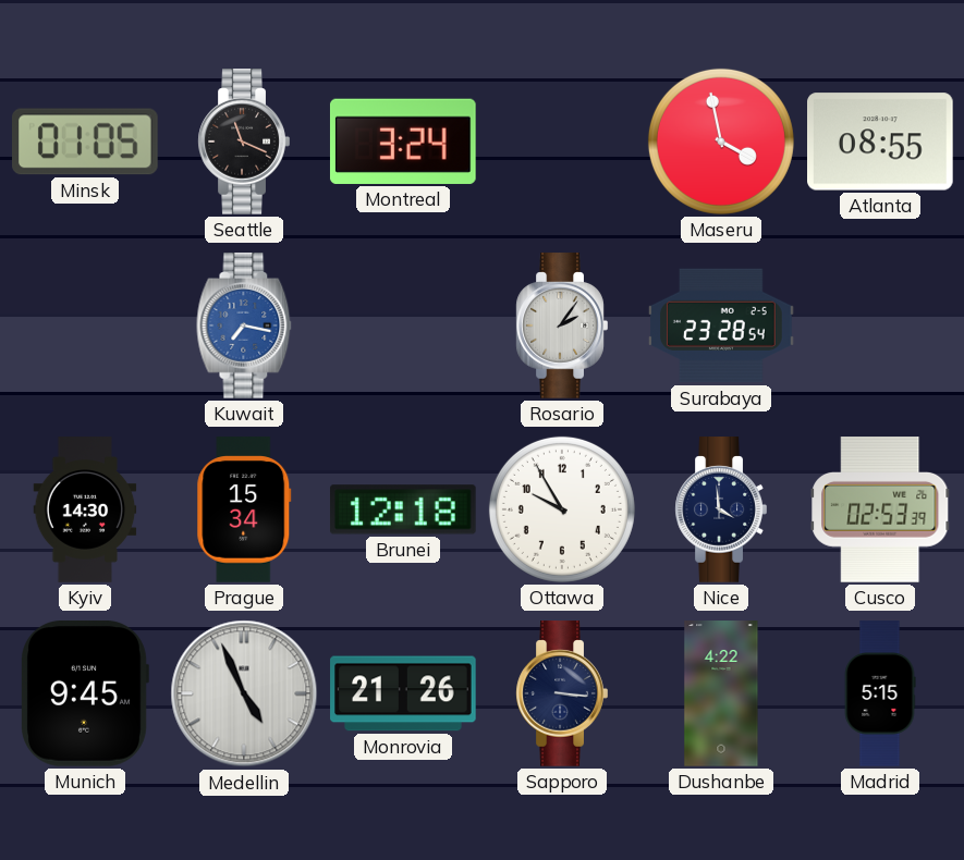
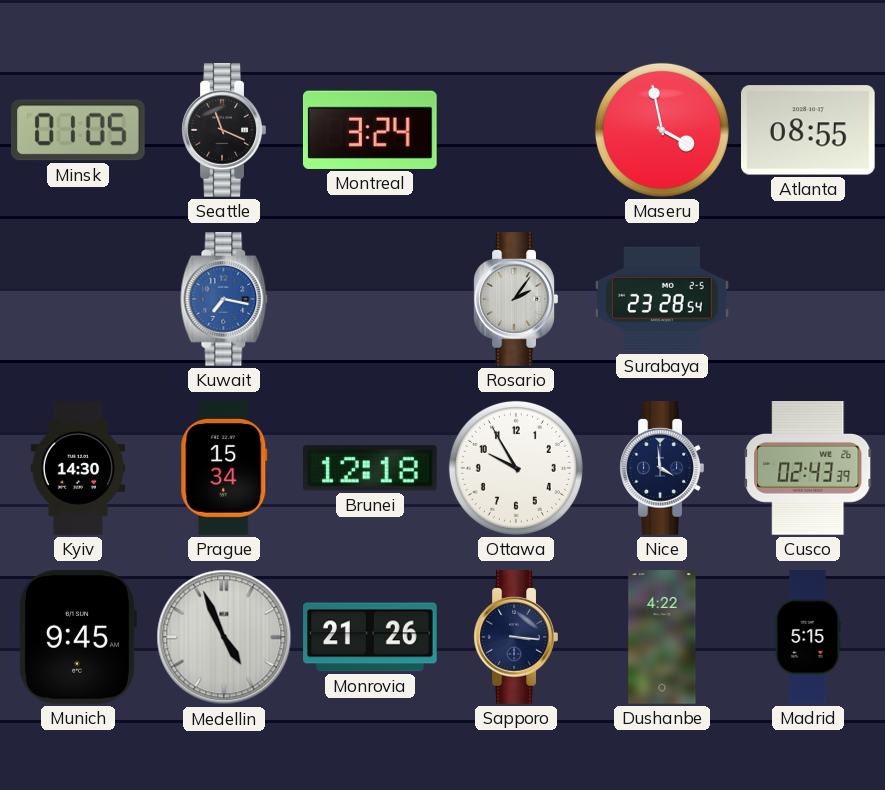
Cusco: 02:53 -> 02:43
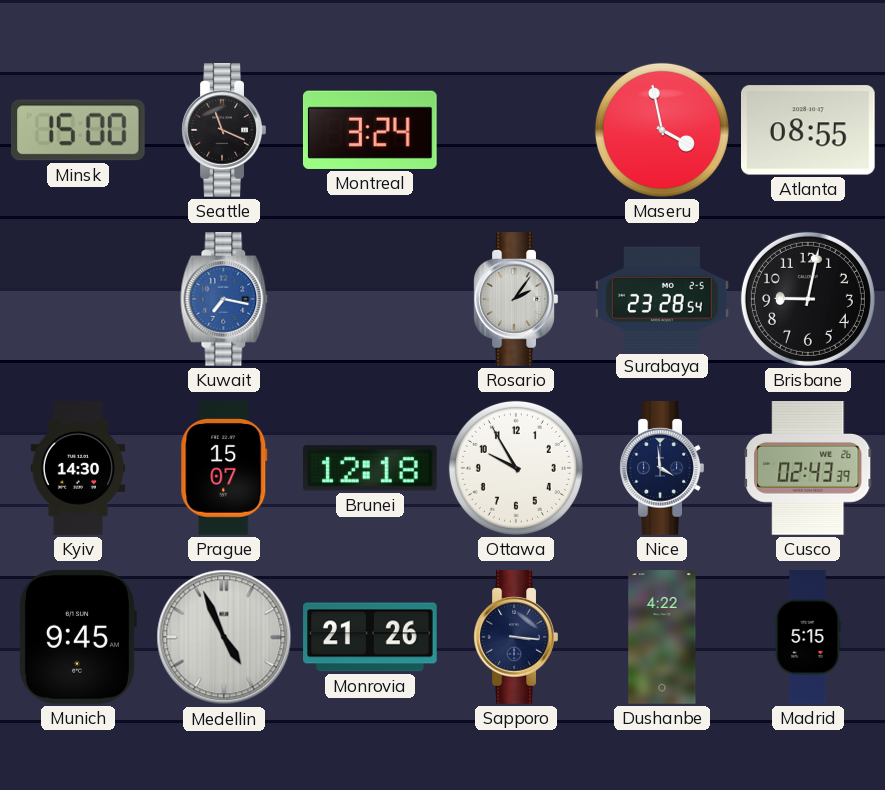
Minsk: 01:05 -> 15:00
Brisbane: none -> 9:02
Prague: 15:34 -> 15:07
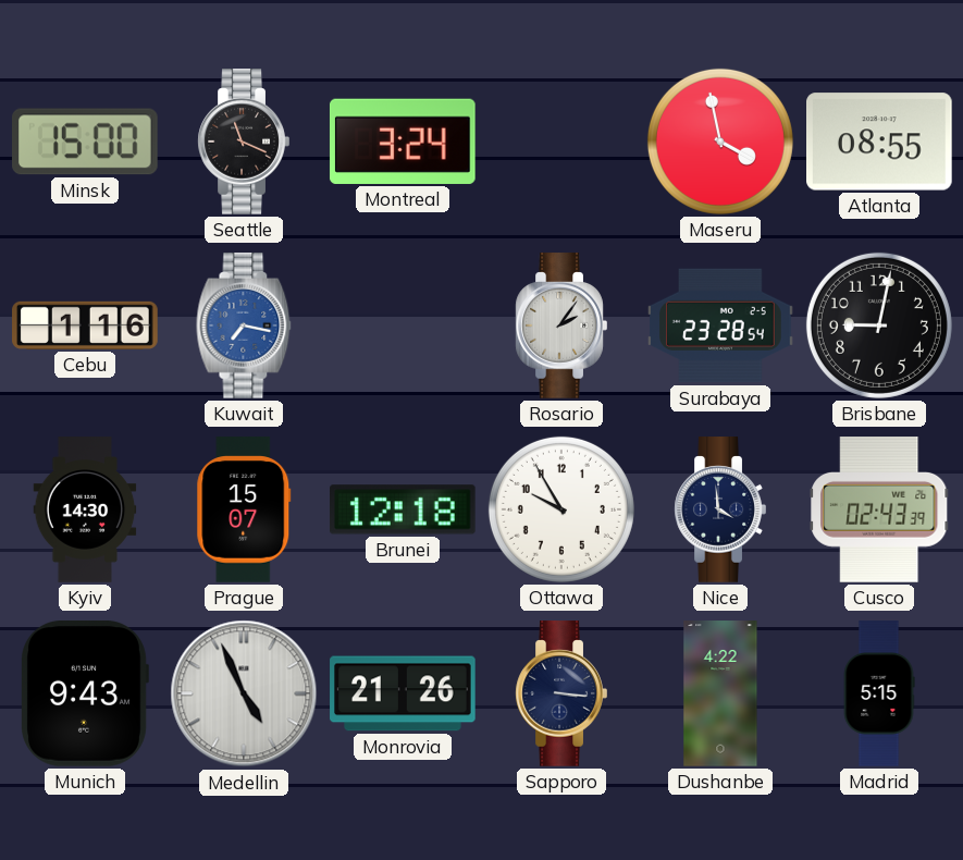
Cebu: none -> 1:16
Munich: 9:45 -> 9:43
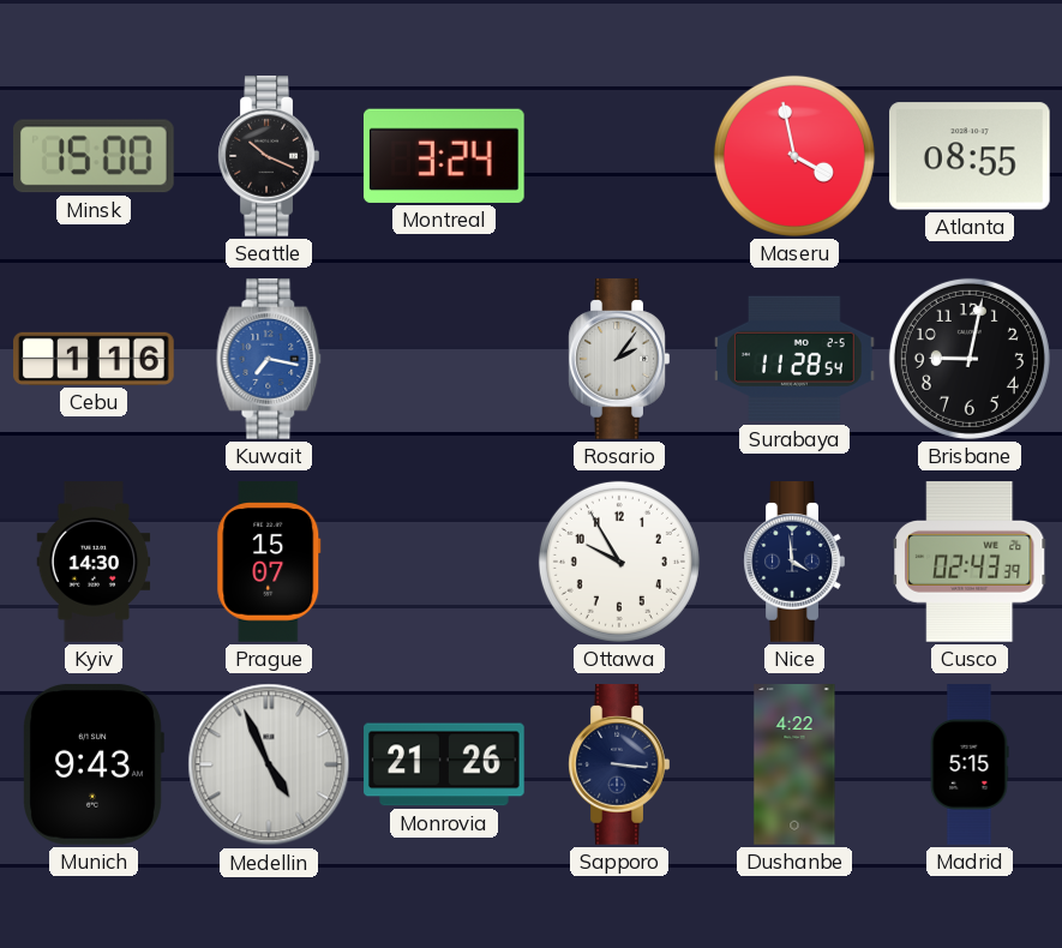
Seattle: 11:19 -> 10:19
Surabaya: 23:28 -> 11:28
Brunei: 12:18 -> none
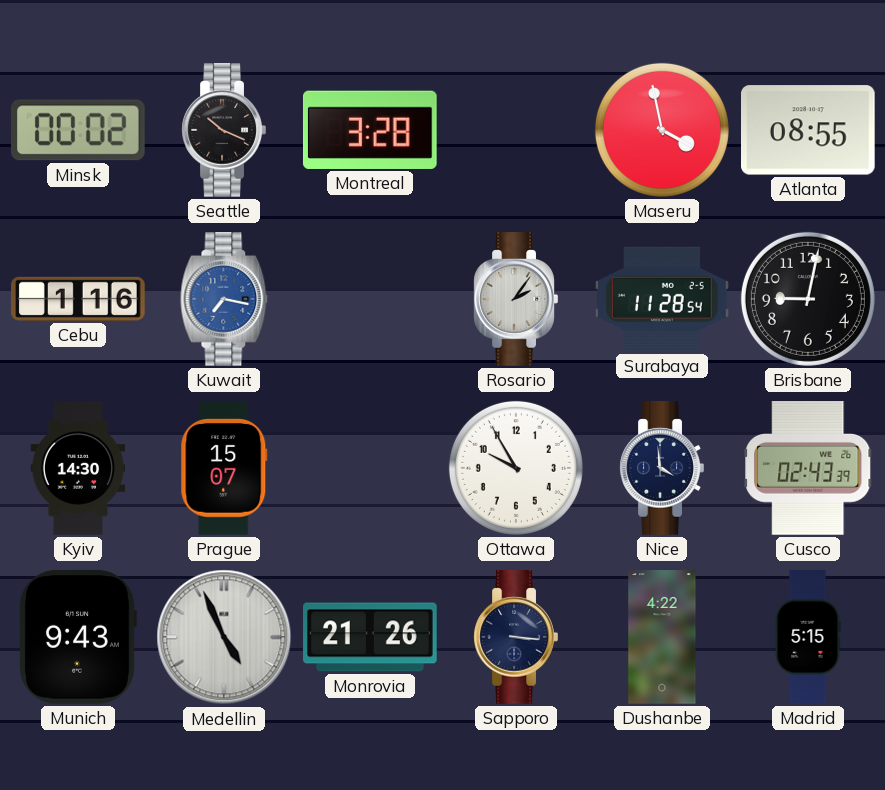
Minsk: 15:00 -> 00:02
Montreal: 3:24 -> 3:28
